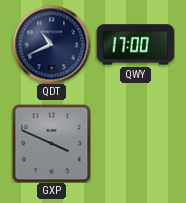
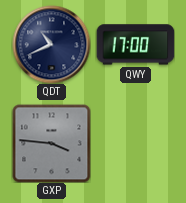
GXP: 3:49 -> 3:46
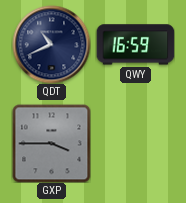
QWY: 17:00 -> 16:59
GXP: 3:46 -> 3:45
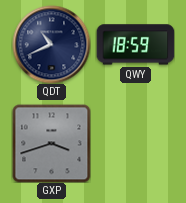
QWY: 16:59 -> 18:59
GXP: 3:45 -> 3:42
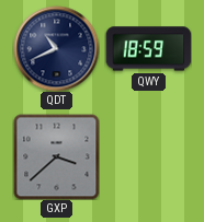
GXP: 3:42 -> 3:38
